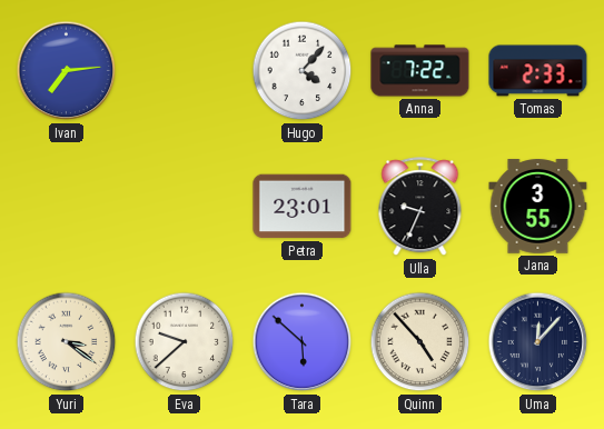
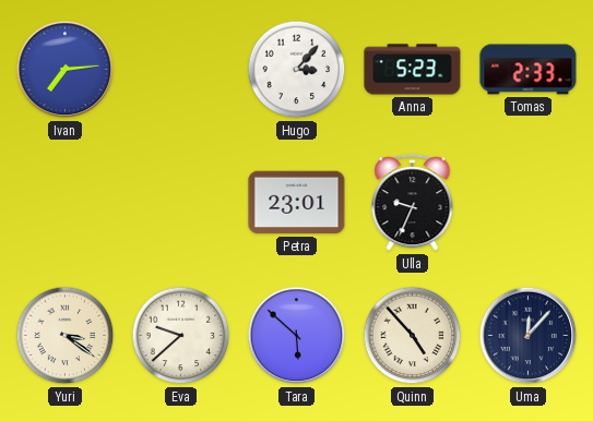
Hugo: 4:07 -> 3:07
Anna: 7:22 -> 5:23
Jana: 3:55 -> none
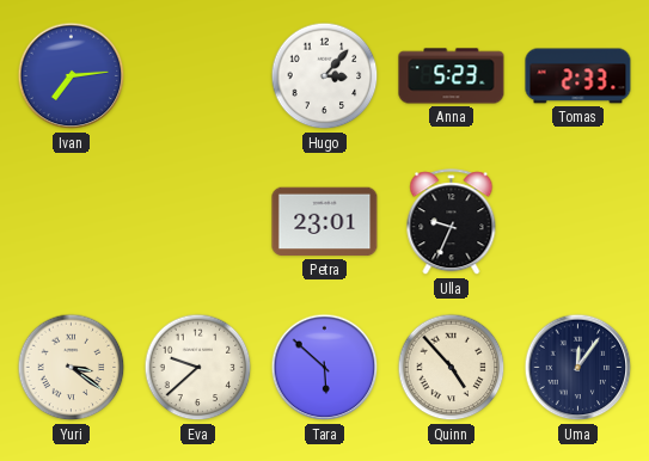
Uma: 12:07 -> 12:06
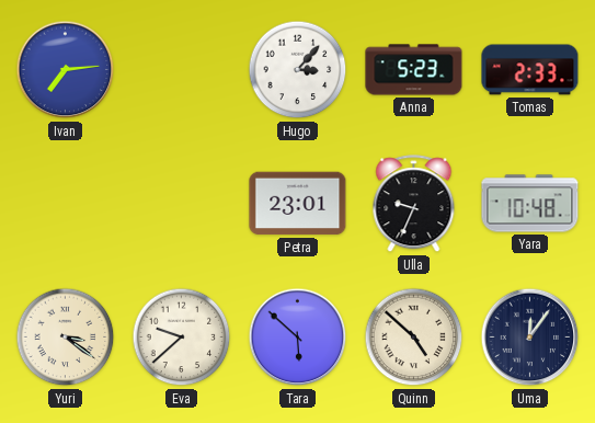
Yara: none -> 10:48
Quinn: 4:53 -> 4:52
